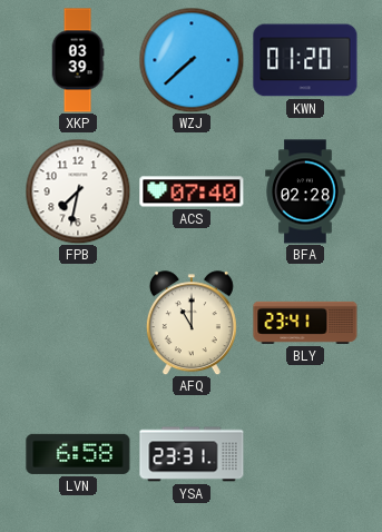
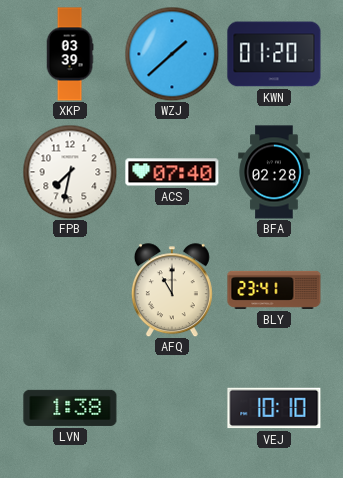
WZJ: 7:38 -> 1:38
LVN: 6:58 -> 1:38
YSA: 23:31 -> none
VEJ: none -> 10:10
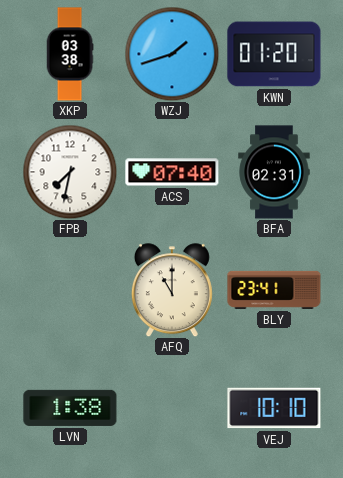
XKP: 03:39 -> 03:38
WZJ: 1:38 -> 1:42
BFA: 02:28 -> 02:31
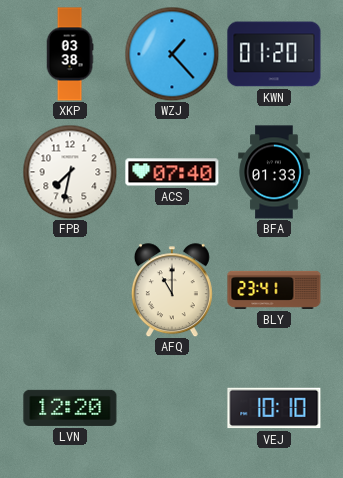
WZJ: 1:42 -> 1:23
BFA: 02:31 -> 01:33
LVN: 1:38 -> 12:20
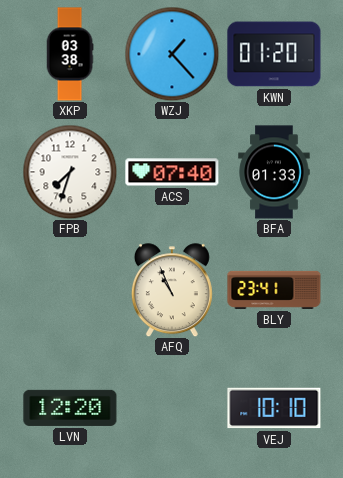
FPB: 7:32 -> 7:33
AFQ: 11:00 -> 10:56
